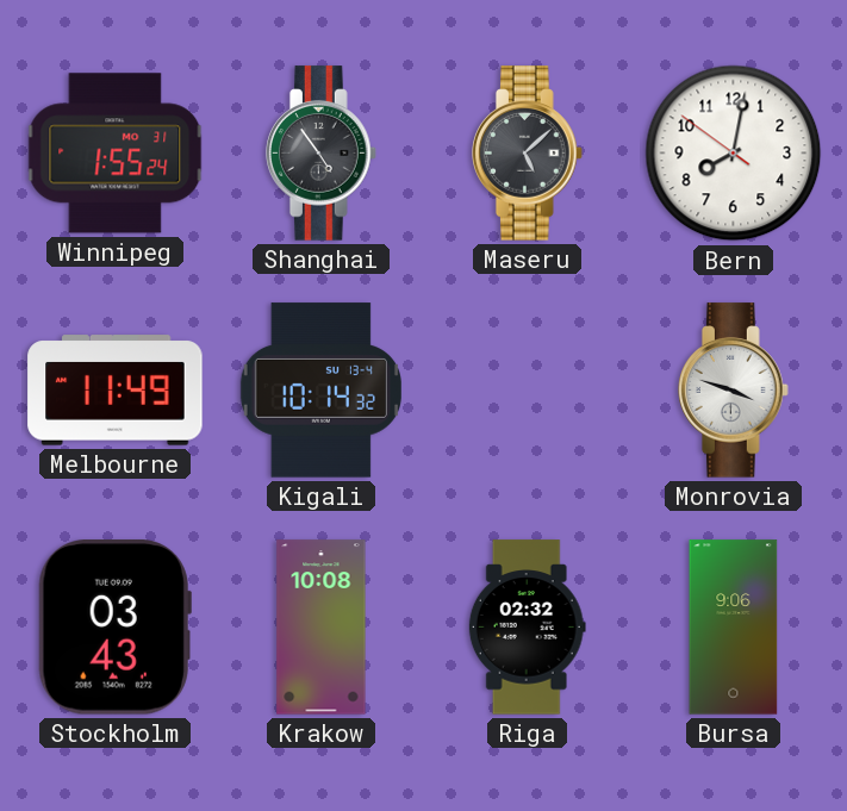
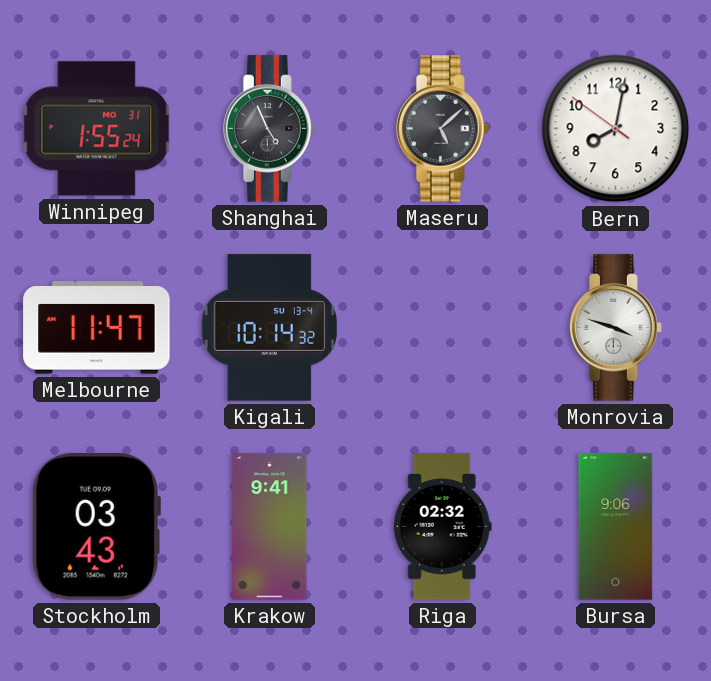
Shanghai: 4:54 -> 4:56
Melbourne: 11:49 -> 11:47
Krakow: 10:08 -> 9:41
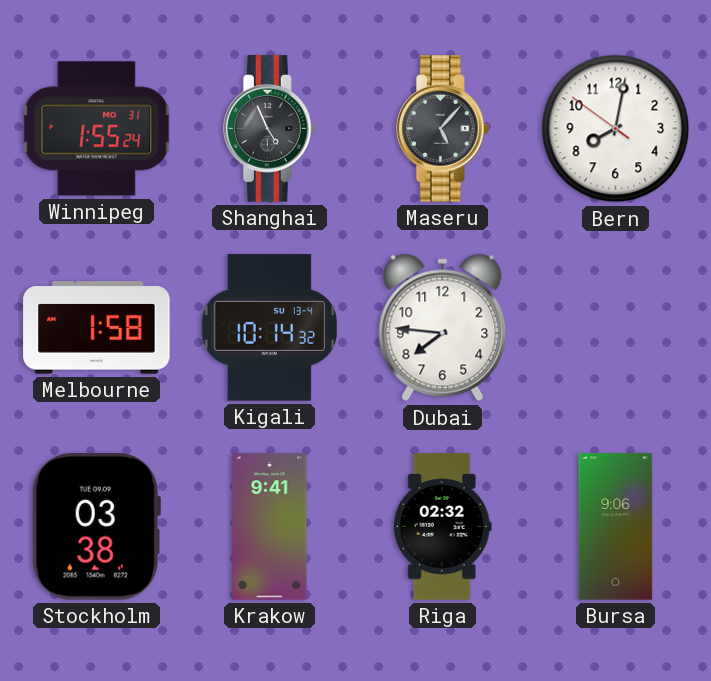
Maseru: 5:08 -> 5:07
Melbourne: 11:47 -> 1:58
Dubai: none -> 7:46
Monrovia: 3:48 -> none
Stockholm: 03:43 -> 03:38
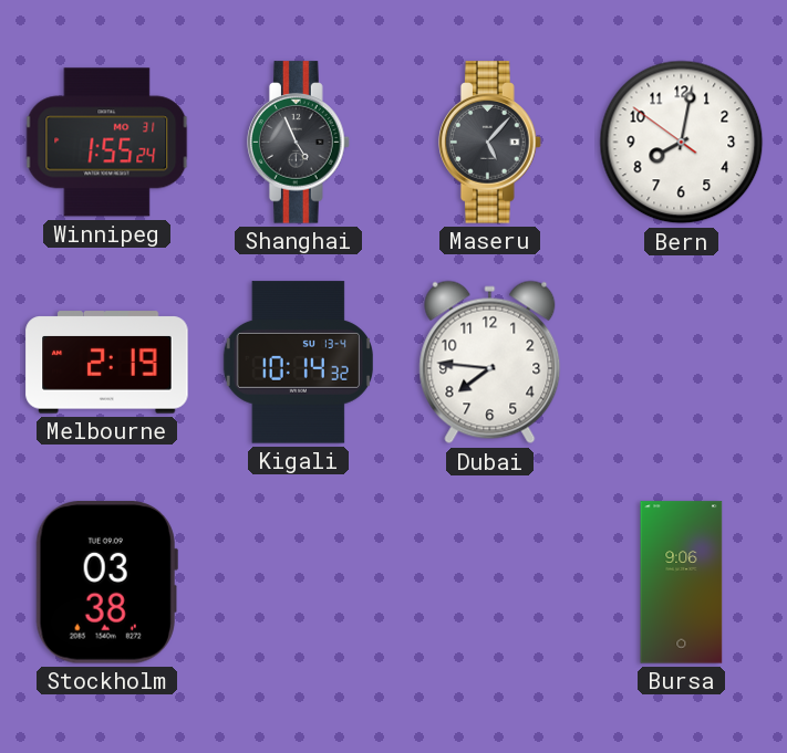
Melbourne: 1:58 -> 2:19
Krakow: 9:41 -> none
Riga: 02:32 -> none
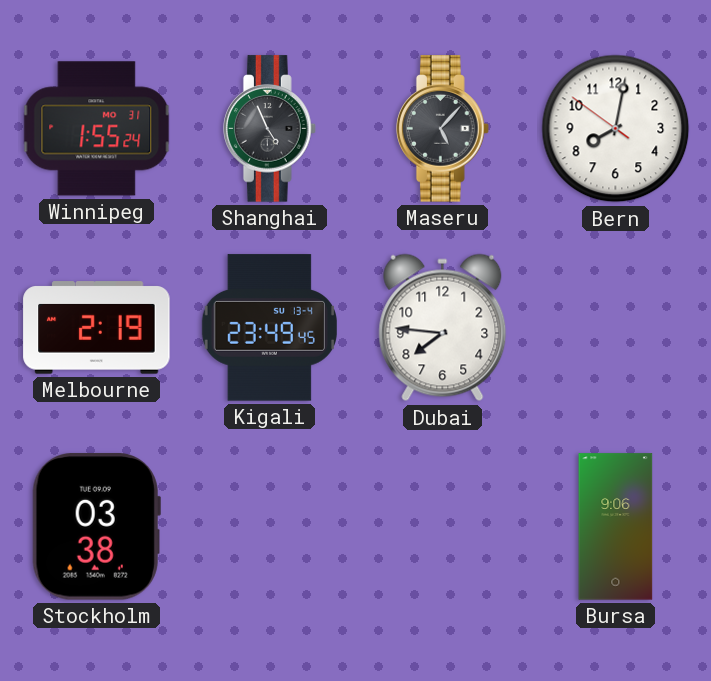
Kigali: 10:14 -> 23:49
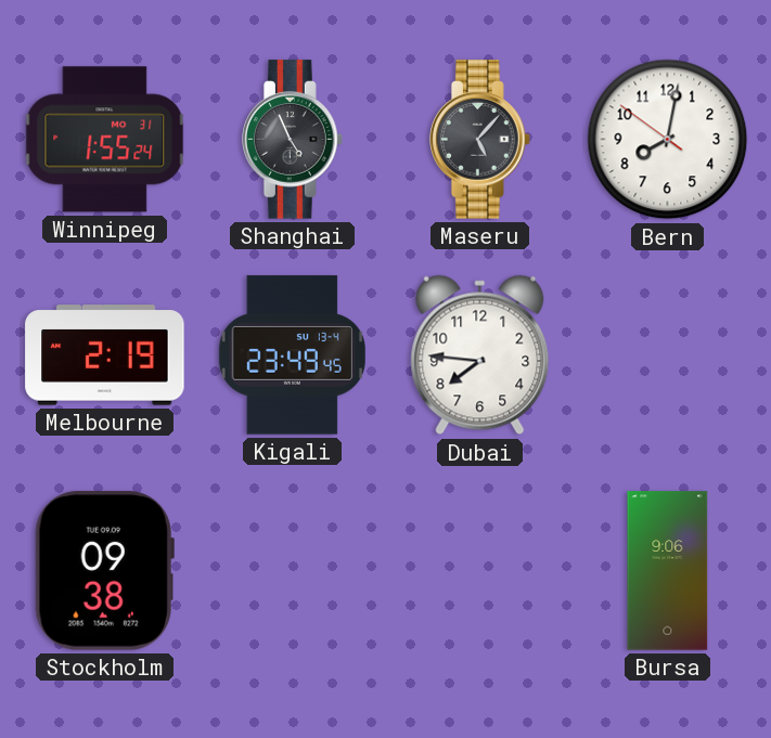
Stockholm: 03:38 -> 09:38
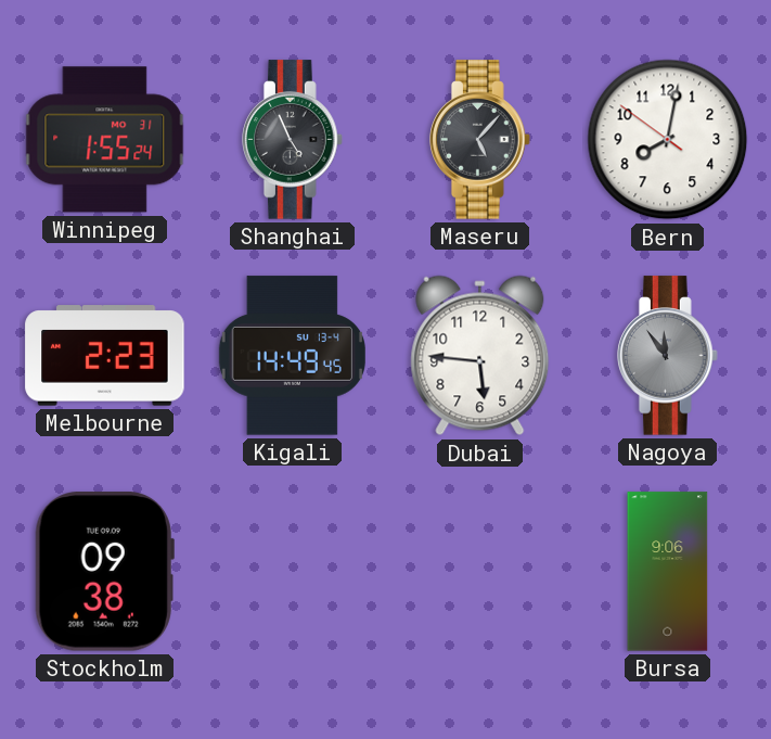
Melbourne: 2:19 -> 2:23
Kigali: 23:49 -> 14:49
Dubai: 7:46 -> 5:46
Nagoya: none -> 11:54
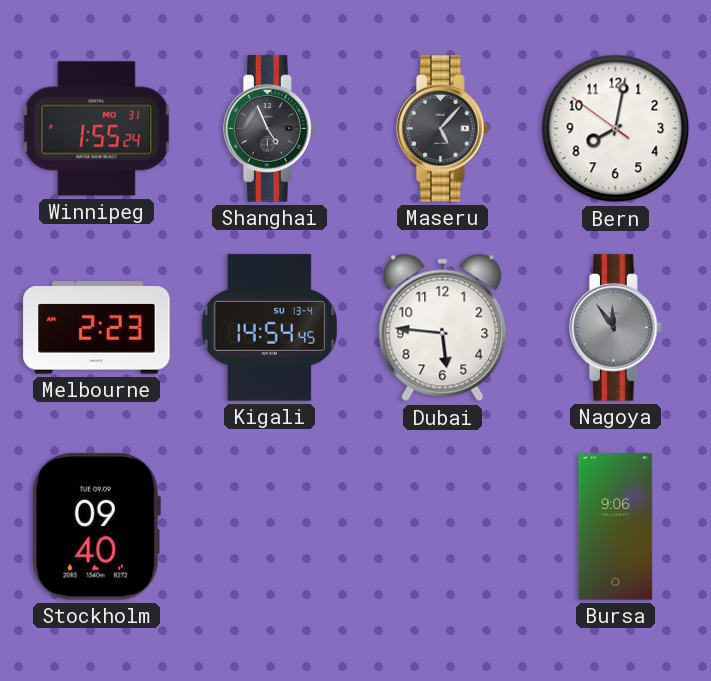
Kigali: 14:49 -> 14:54
Stockholm: 09:38 -> 09:40
